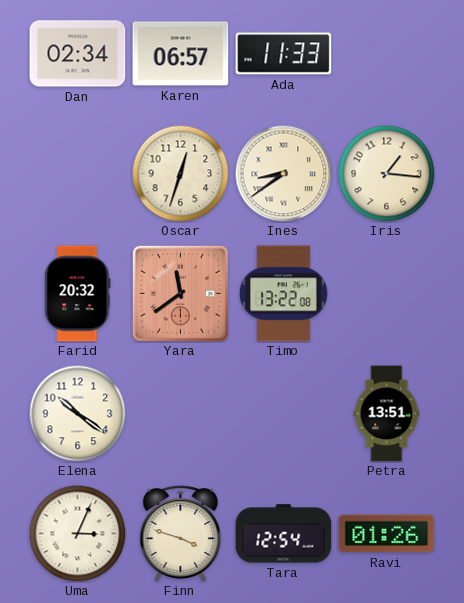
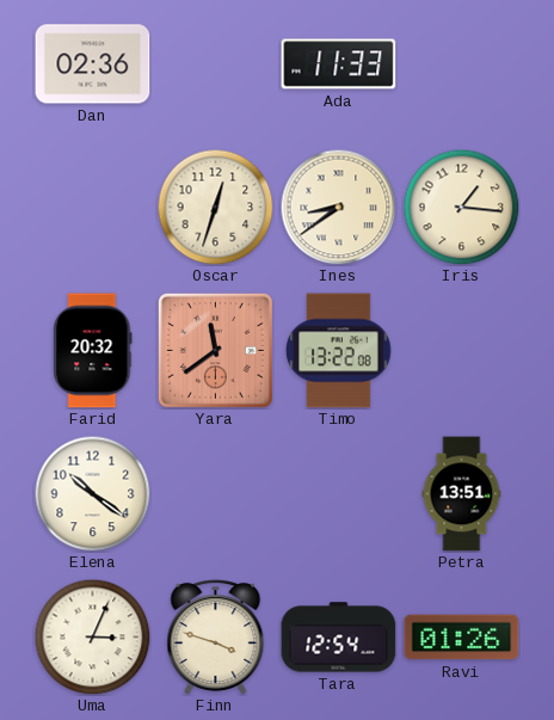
Dan: 02:34 -> 02:36
Karen: 06:57 -> none
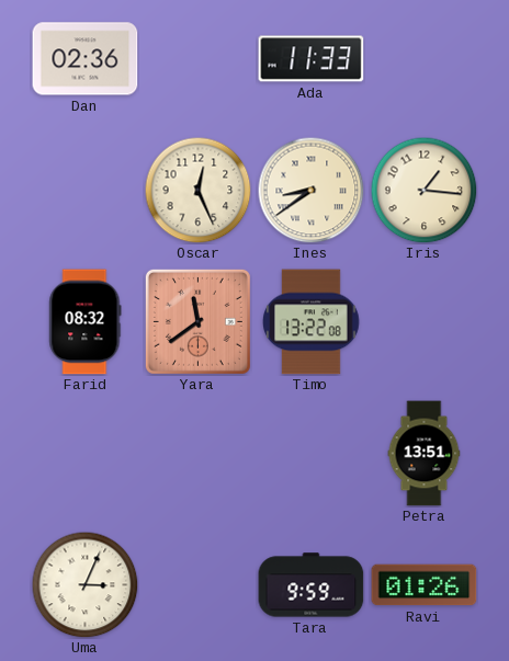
Oscar: 12:33 -> 12:26
Farid: 20:32 -> 08:32
Elena: 10:21 -> none
Finn: 3:48 -> none
Tara: 12:54 -> 9:59
